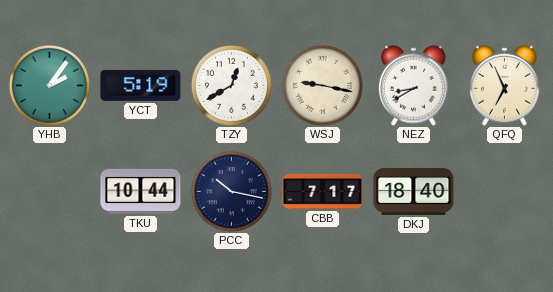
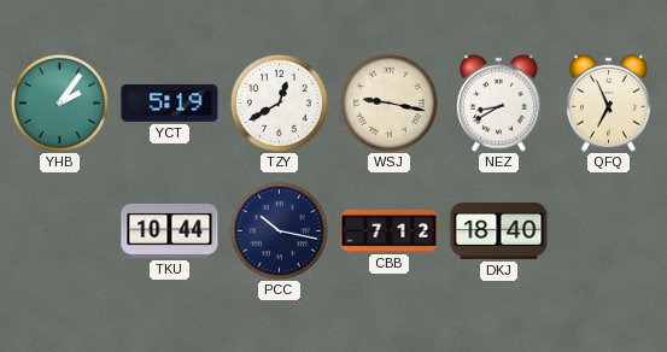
CBB: 7:17 -> 7:12
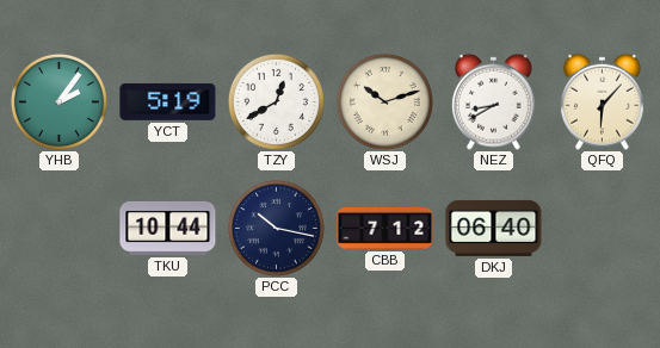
WSJ: 9:17 -> 10:12
QFQ: 6:56 -> 6:07
DKJ: 18:40 -> 06:40
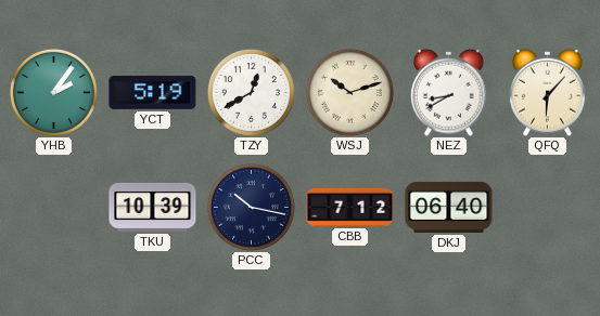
TKU: 10:44 -> 10:39
